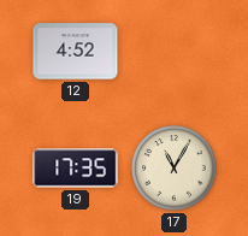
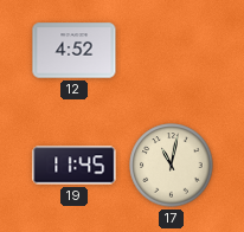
19: 17:35 -> 11:45
17: 11:05 -> 11:02
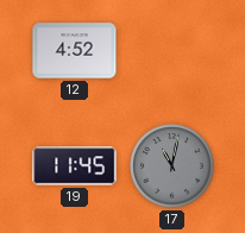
17 dial: cream -> grey
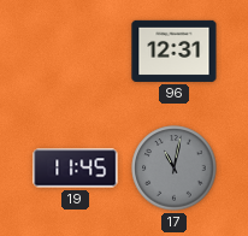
12: 4:52 -> none
96: none -> 12:31
